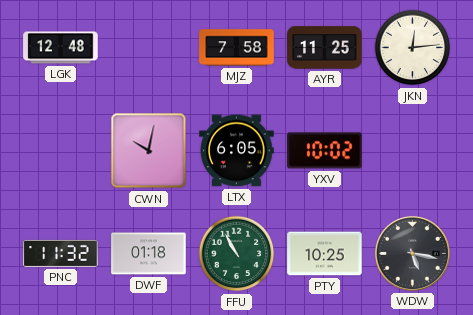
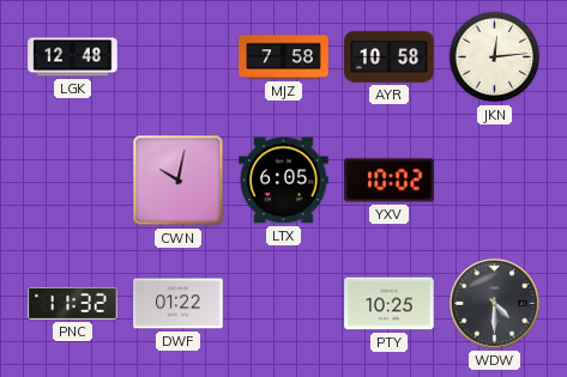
AYR: 11:25 -> 10:58
DWF: 01:18 -> 01:22
FFU: 10:55 -> none
WDW: 5:17 -> 4:30
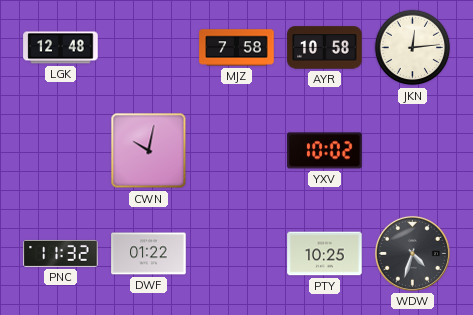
LTX: 6:05 -> none
WDW: 4:30 -> 4:33
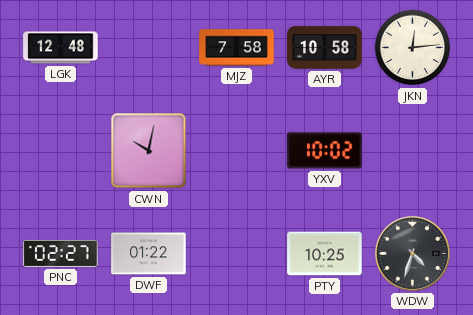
PNC: 11:32 -> 02:27
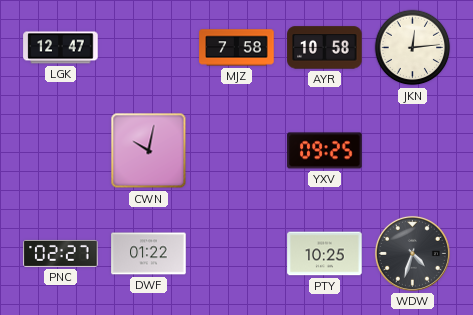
LGK: 12:48 -> 12:47
YXV: 10:02 -> 09:25
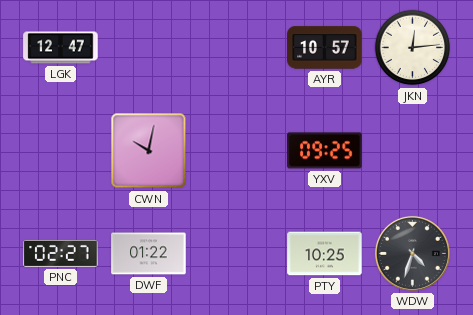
MJZ: 7:58 -> none
AYR: 10:58 -> 10:57
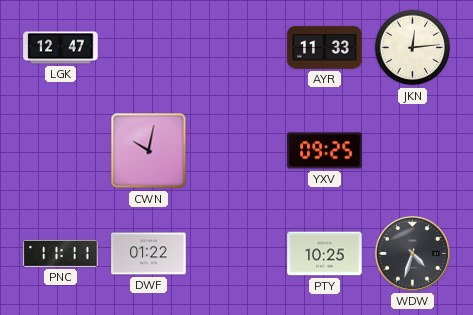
AYR: 10:57 -> 11:33
PNC: 02:27 -> 11:11
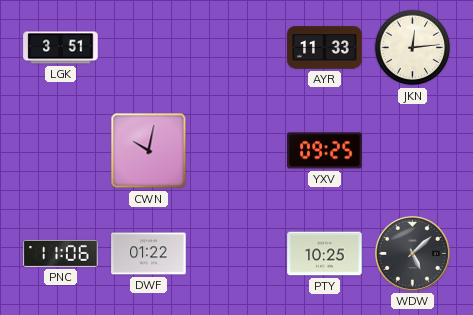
LGK: 12:47 -> 3:51
PNC: 11:11 -> 11:06
WDW: 4:33 -> 5:08
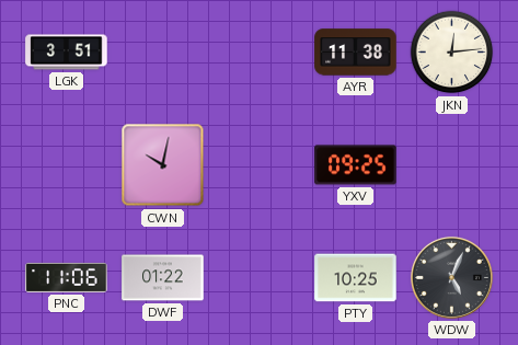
AYR: 11:33 -> 11:38
WDW: 5:08 -> 5:04
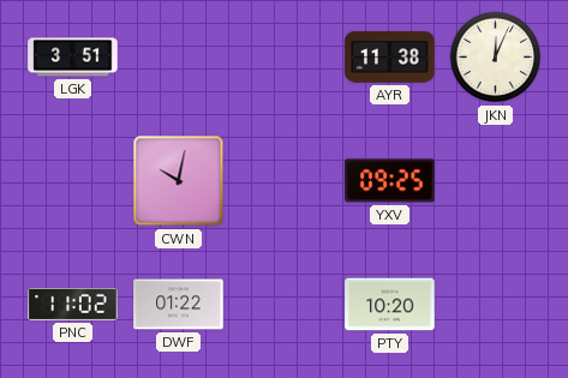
JKN: 12:14 -> 12:04
PNC: 11:06 -> 11:02
PTY: 10:25 -> 10:20
WDW: 5:04 -> none
